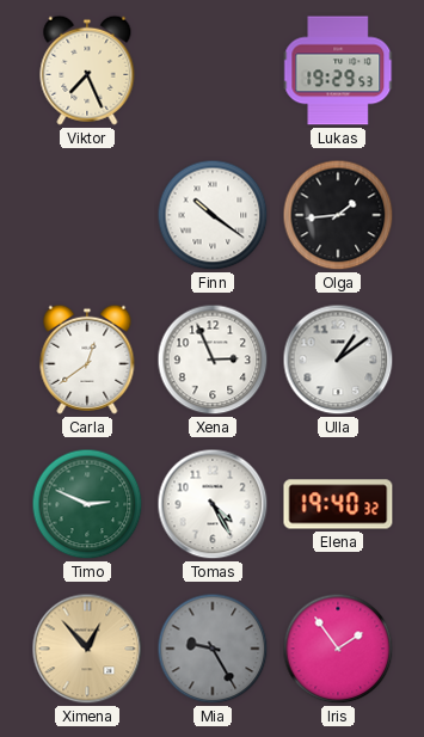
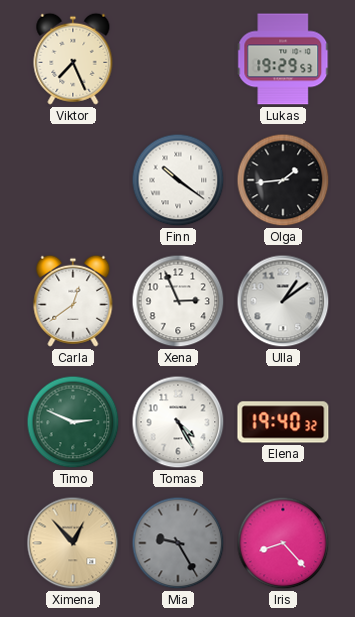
Iris: 1:54 -> 8:23
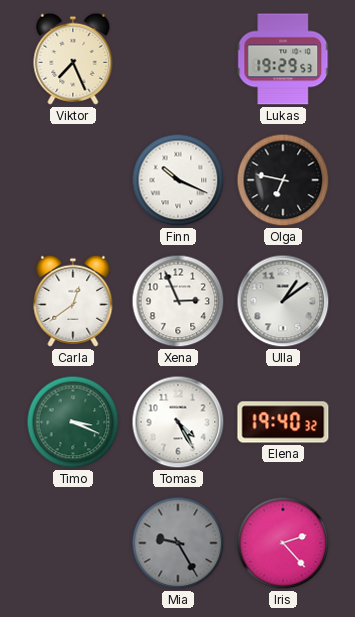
Finn: 10:21 -> 10:19
Olga: 1:44 -> 6:47
Timo: 2:49 -> 3:19
Ximena: 12:53 -> none
Iris: 8:23 -> 2:23
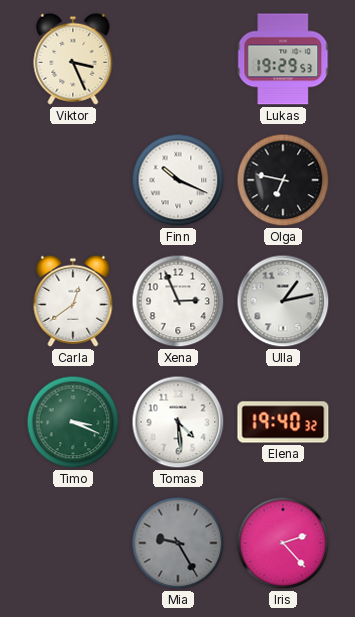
Viktor: 7:26 -> 3:26
Ulla: 1:09 -> 1:13
Tomas: 4:25 -> 4:29
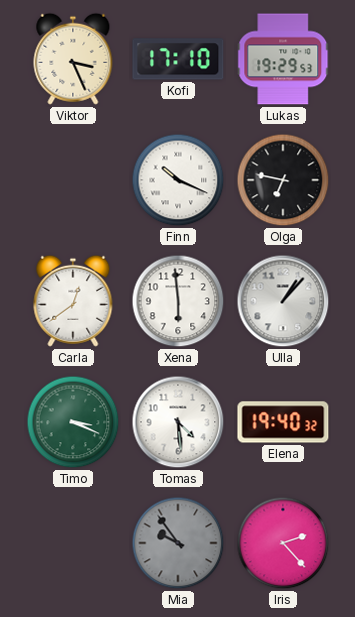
Kofi: none -> 17:10
Xena: 2:56 -> 5:59
Ulla: 1:13 -> 1:07
Mia: 9:25 -> 9:54
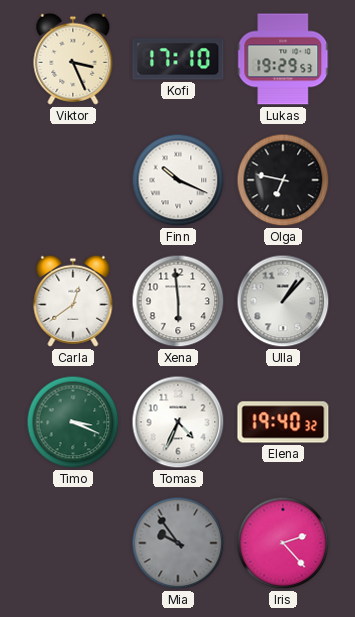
Tomas: 4:29 -> 4:34
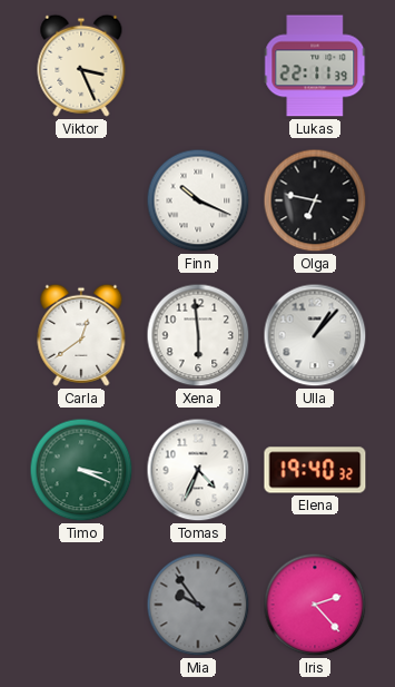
Kofi: 17:10 -> none
Lukas: 19:29 -> 22:11
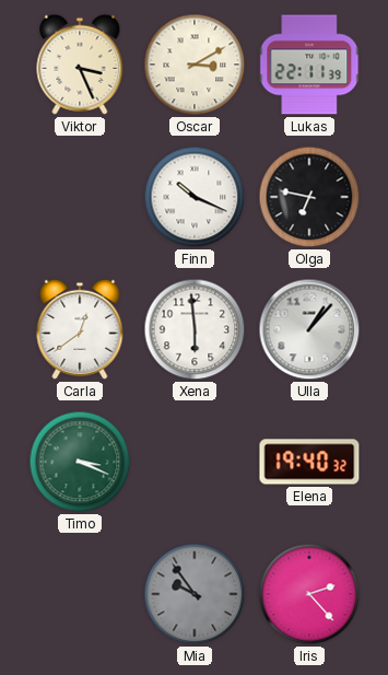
Oscar: none -> 3:10
Tomas: 4:34 -> none
